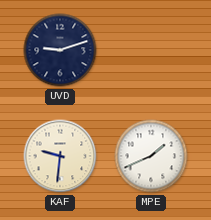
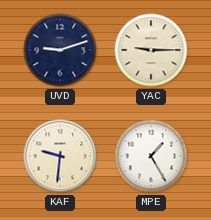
YAC: none -> 9:15
MPE: 1:41 -> 1:25
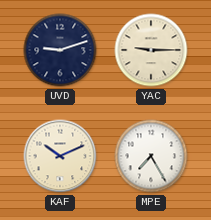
KAF: 9:31 -> 10:11
MPE: 1:25 -> 7:25
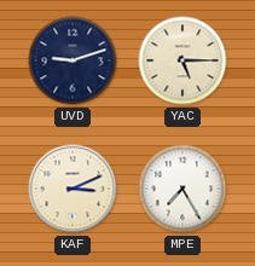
YAC: 9:15 -> 5:15
KAF: 10:11 -> 3:11
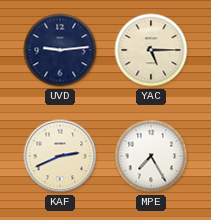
UVD: 9:12 -> 9:14
KAF: 3:11 -> 2:41
